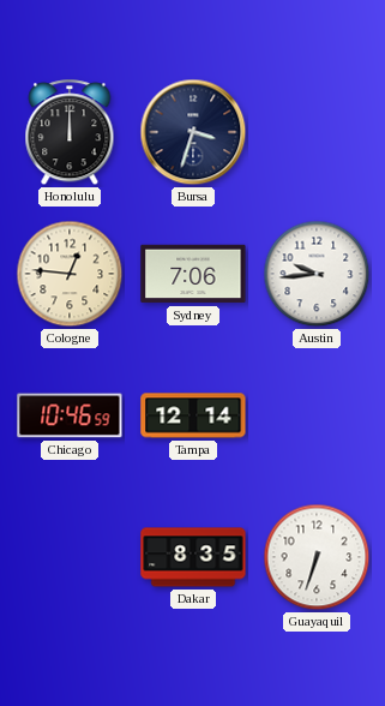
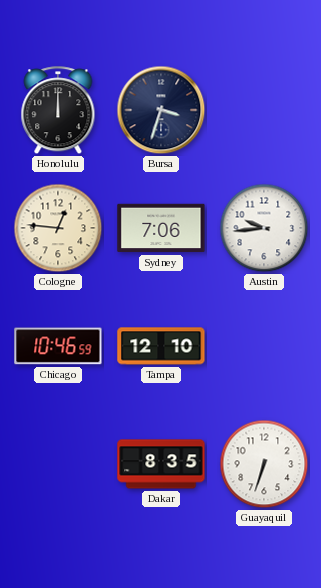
Tampa: 12:14 -> 12:10
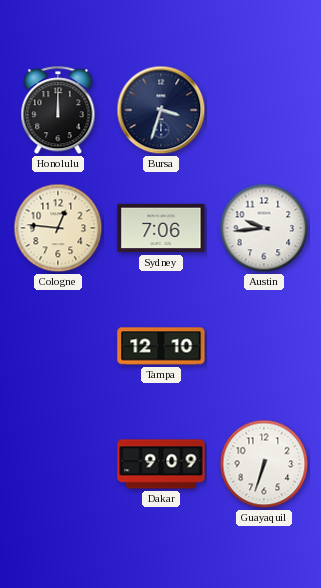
Chicago: 10:46 -> none
Dakar: 8:35 -> 9:09
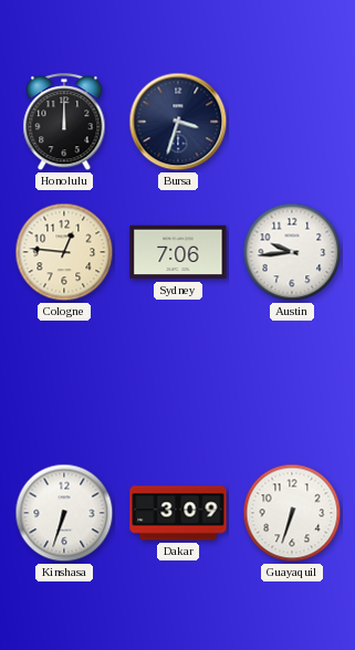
Tampa: 12:10 -> none
Kinshasa: none -> 6:33
Dakar: 9:09 -> 3:09
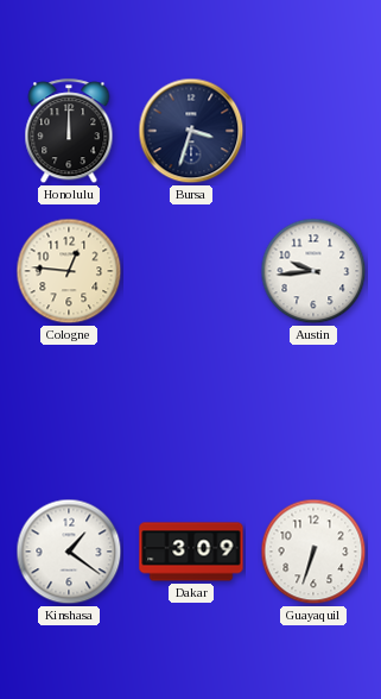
Sydney: 7:06 -> none
Kinshasa: 6:33 -> 1:21
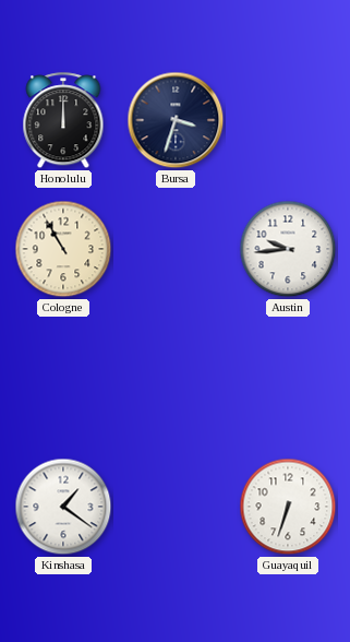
Cologne: 12:46 -> 10:55
Dakar: 3:09 -> none
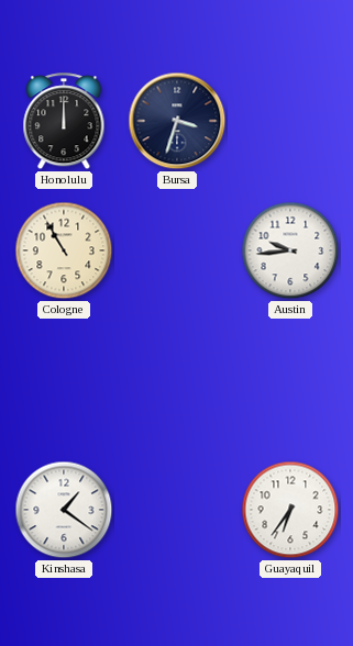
Guayaquil: 6:33 -> 6:36
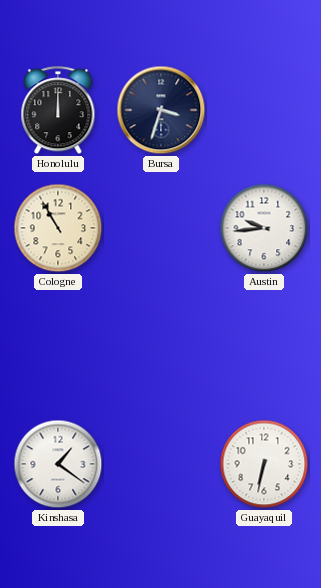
Guayaquil: 6:36 -> 6:32
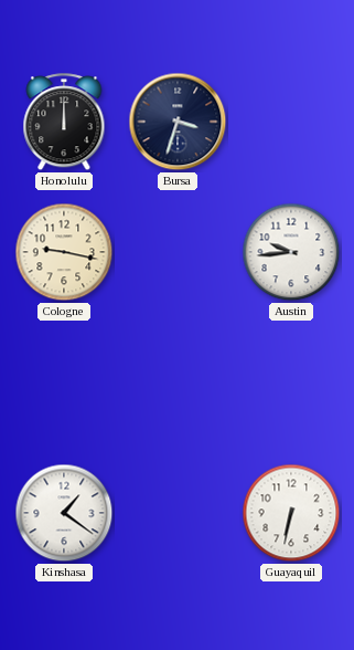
Cologne: 10:55 -> 9:17
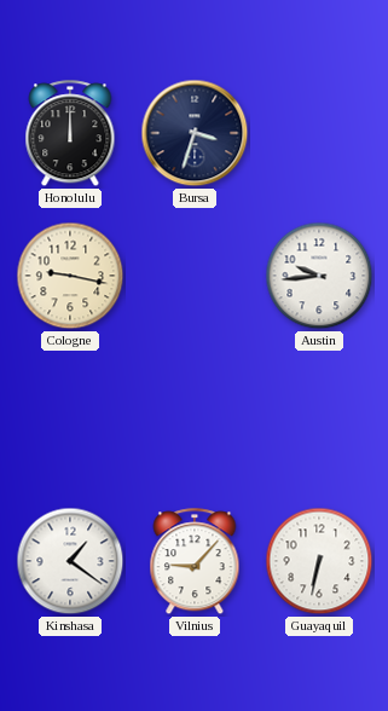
Vilnius: none -> 9:07
